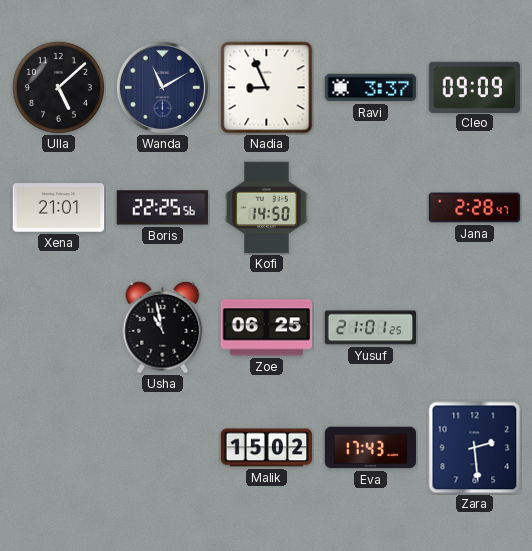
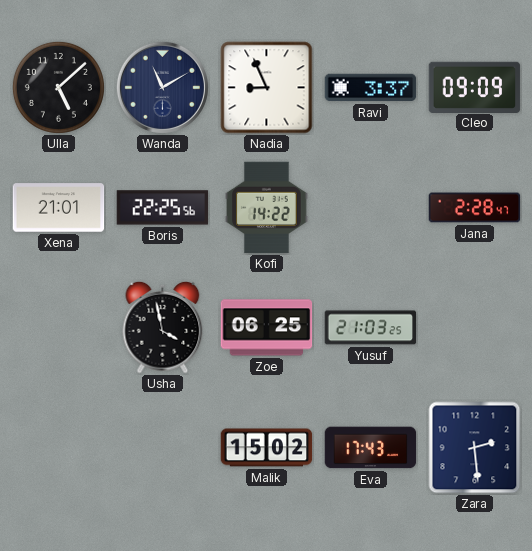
Kofi: 14:50 -> 14:22
Usha: 10:58 -> 3:58
Yusuf: 21:01 -> 21:03
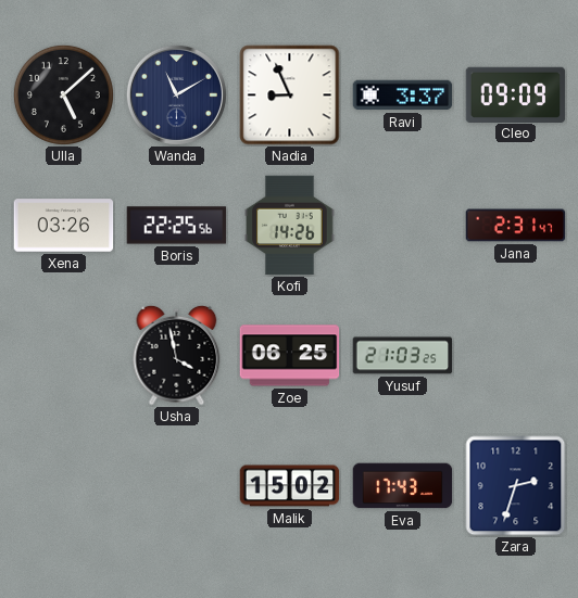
Xena: 21:01 -> 03:26
Kofi: 14:22 -> 14:26
Jana: 2:28 -> 2:31
Zara: 2:29 -> 2:33
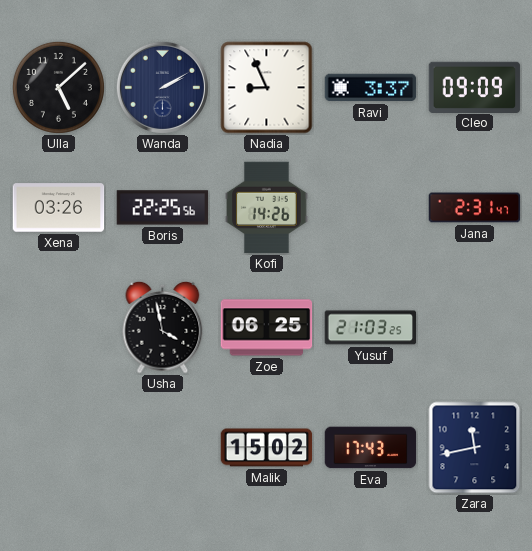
Wanda: 11:10 -> 2:10
Zara: 2:33 -> 11:43
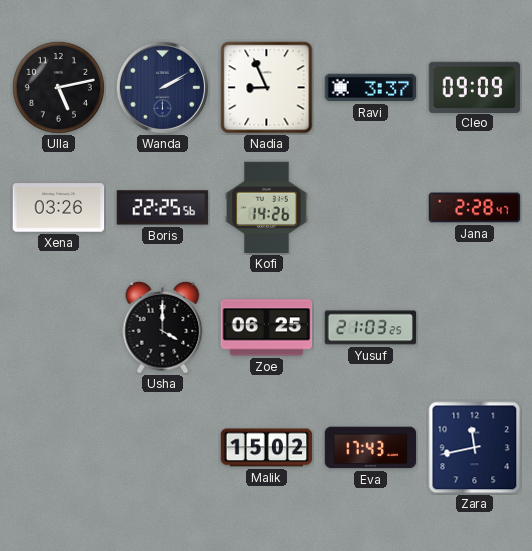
Ulla: 5:08 -> 5:13
Jana: 2:31 -> 2:28
Usha: 3:58 -> 4:00
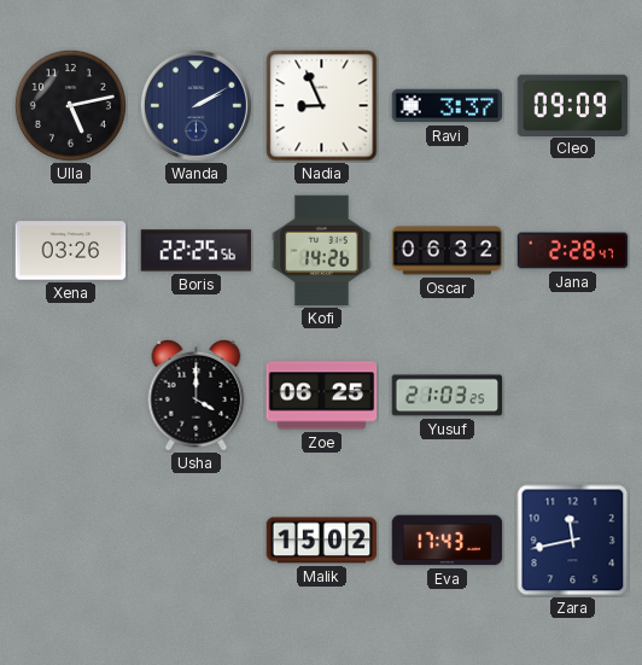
Oscar: none -> 06:32
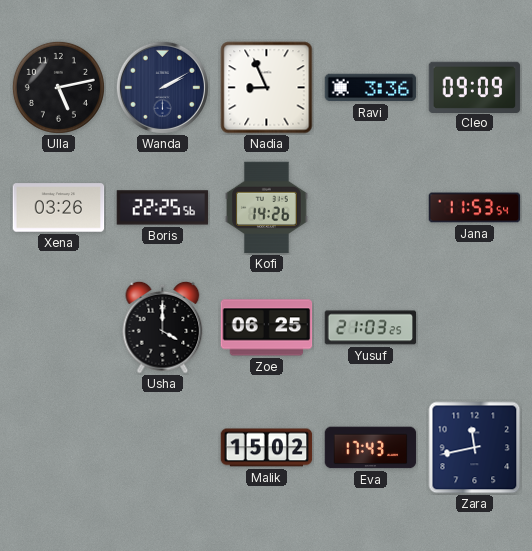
Ravi: 3:37 -> 3:36
Oscar: 06:32 -> none
Jana: 2:28 -> 11:53
